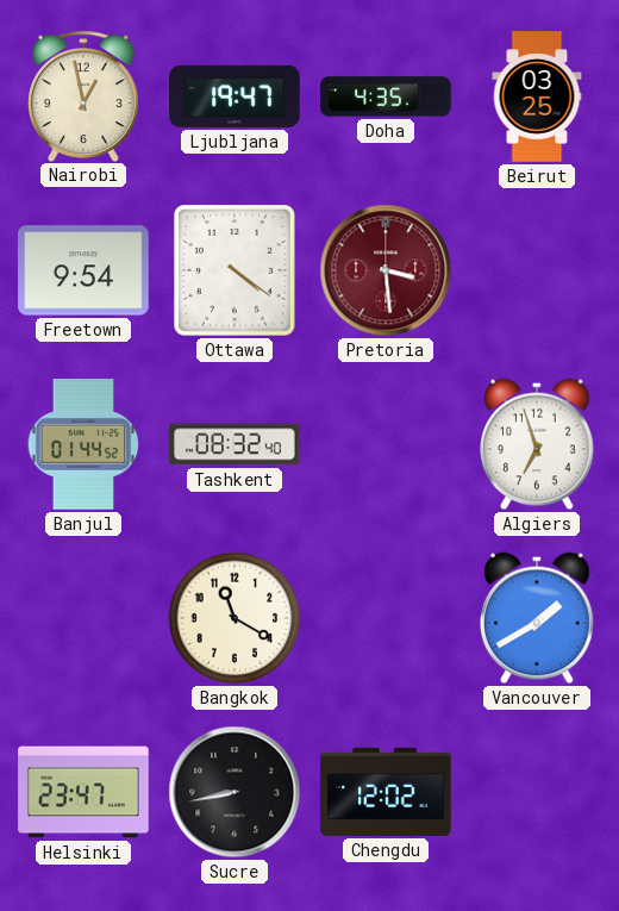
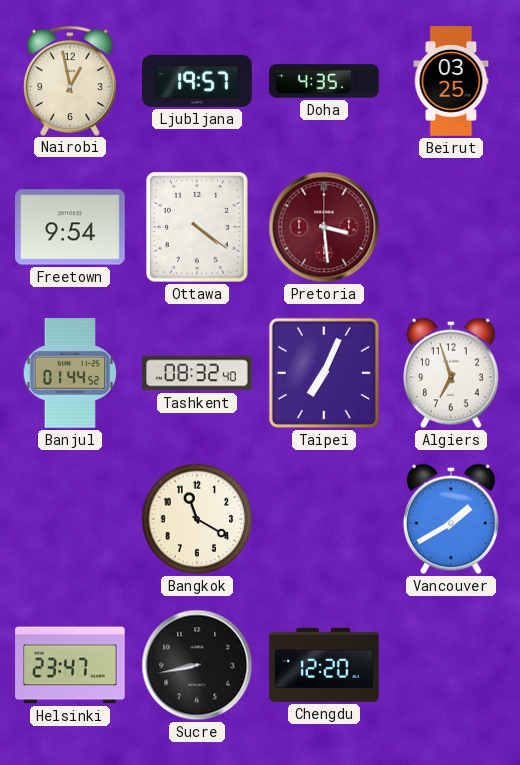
Ljubljana: 19:47 -> 19:57
Taipei: none -> 7:04
Chengdu: 12:02 -> 12:20
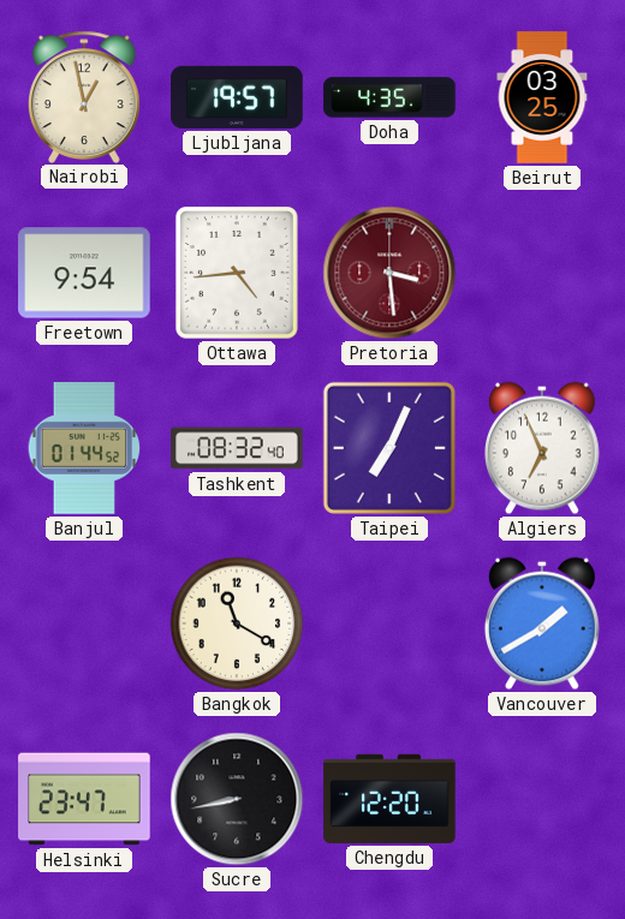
Ottawa: 4:21 -> 4:44
Algiers: 6:57 -> 6:56
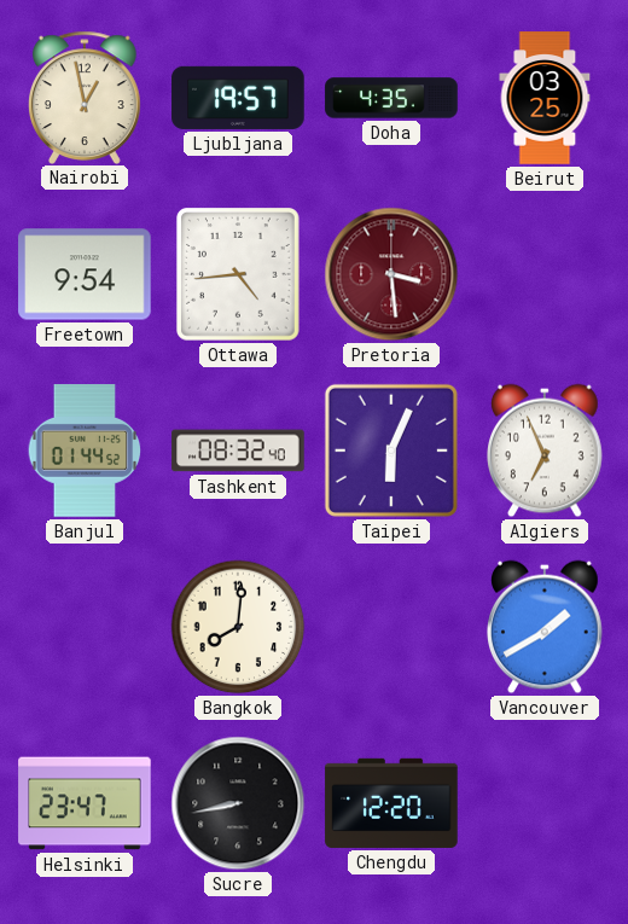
Taipei: 7:04 -> 6:04
Bangkok: 11:20 -> 8:01
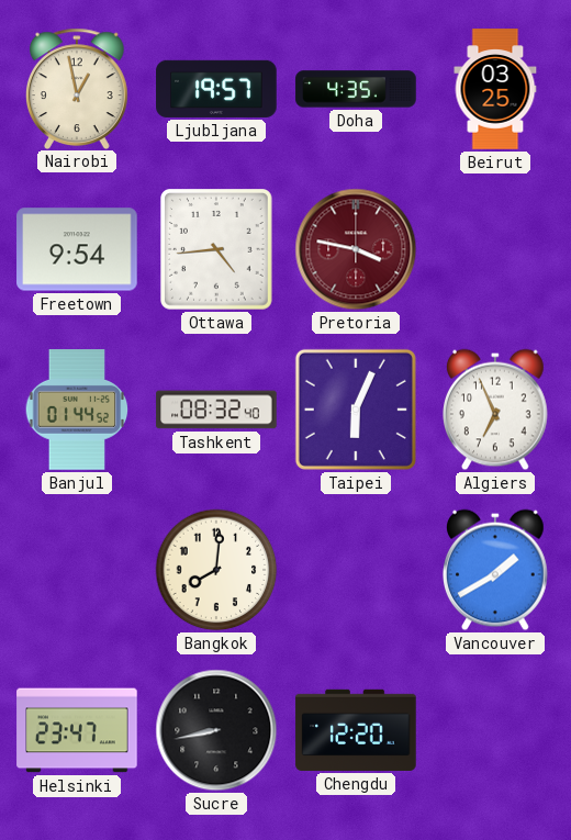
Pretoria: 3:29 -> 3:47
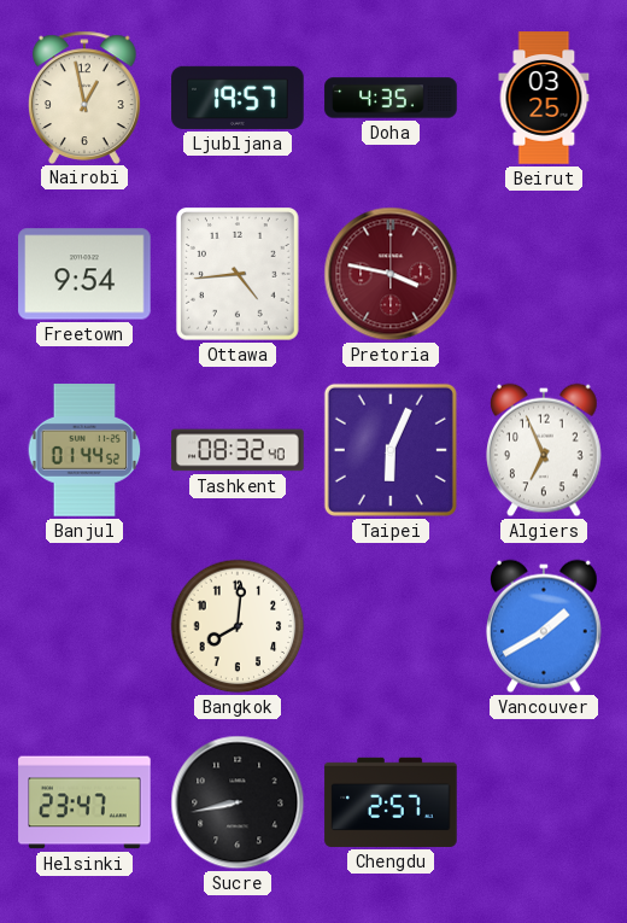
Chengdu: 12:20 -> 2:57
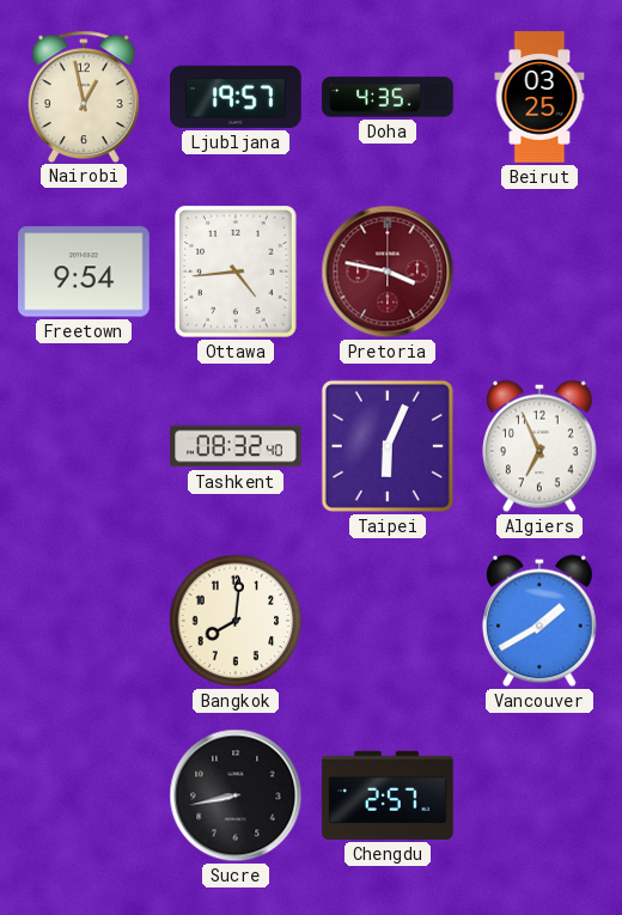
Banjul: 01:44 -> none
Helsinki: 23:47 -> none
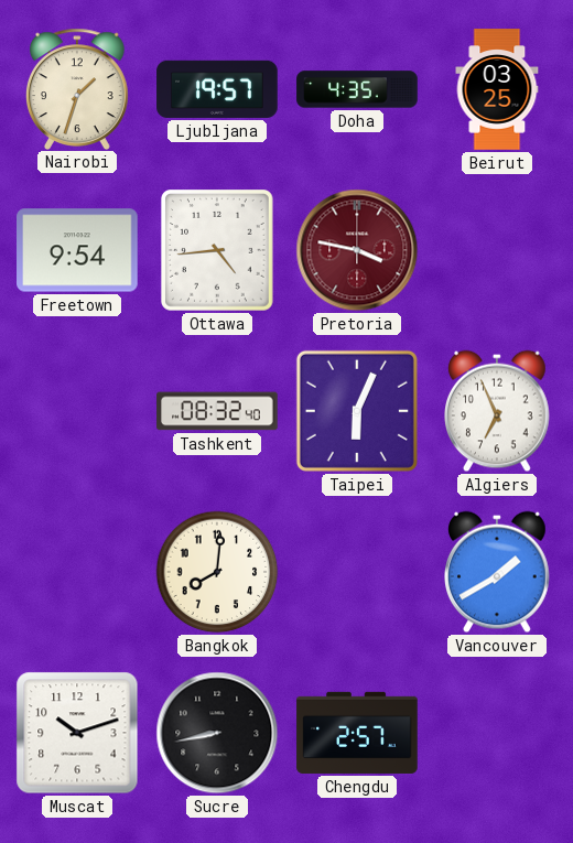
Nairobi: 12:58 -> 1:33
Muscat: none -> 10:12
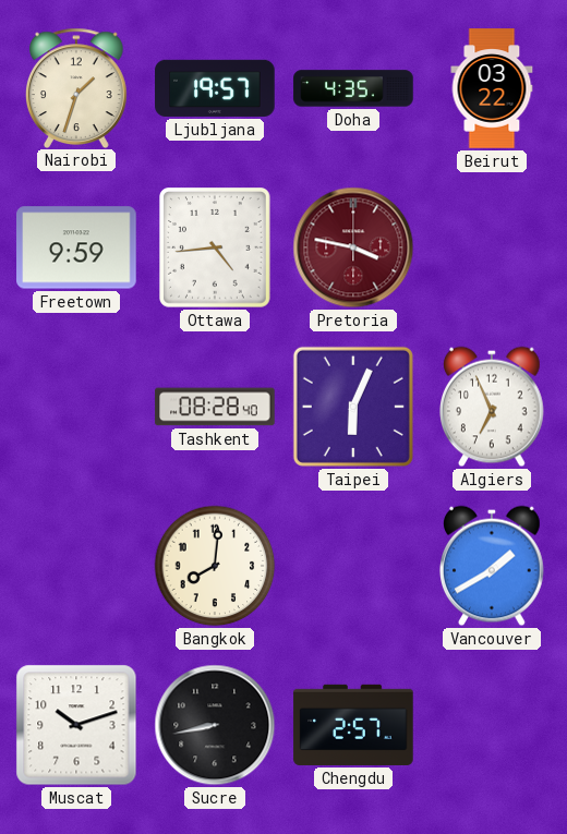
Beirut: 03:25 -> 03:22
Freetown: 9:54 -> 9:59
Tashkent: 08:32 -> 08:28
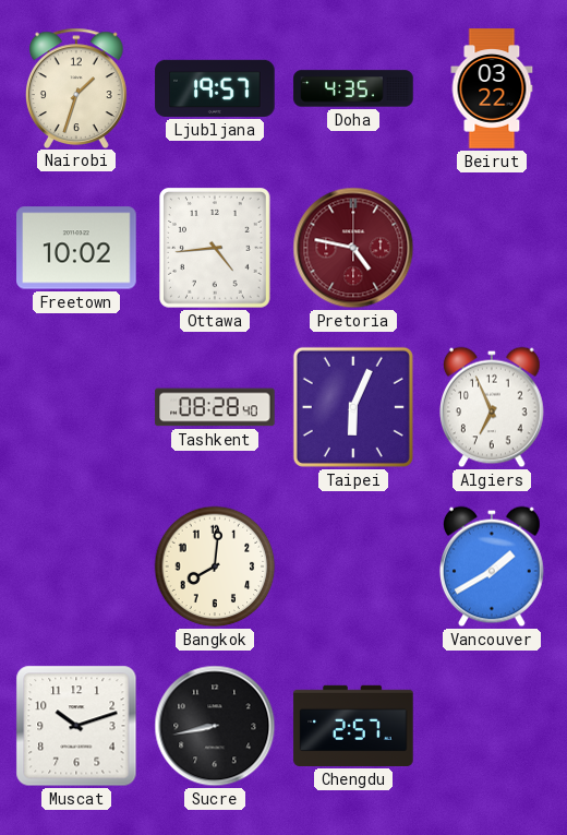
Freetown: 9:59 -> 10:02
Pretoria: 3:47 -> 4:47
